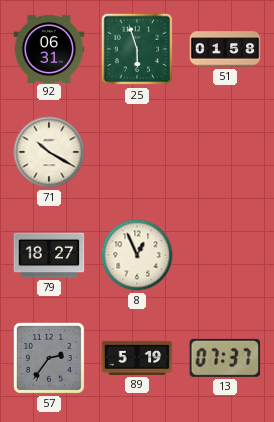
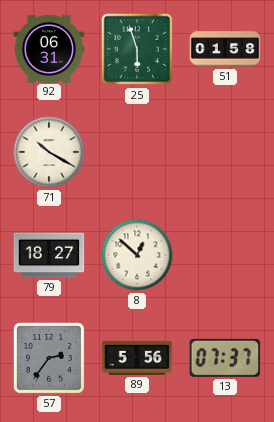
8: 12:56 -> 12:52
89: 5:19 -> 5:56
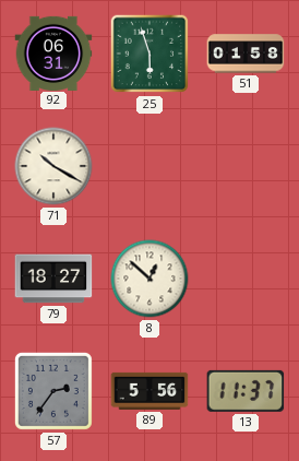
13: 07:37 -> 11:37
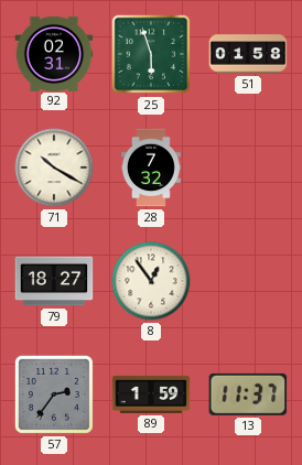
92: 06:31 -> 02:31
28: none -> 7:32
8: 12:52 -> 12:54
89: 5:56 -> 1:59
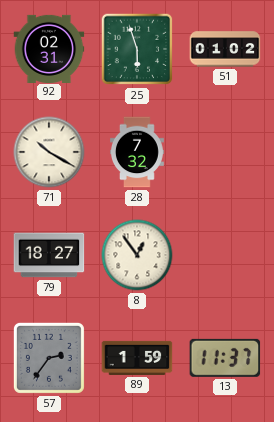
51: 01:58 -> 01:02
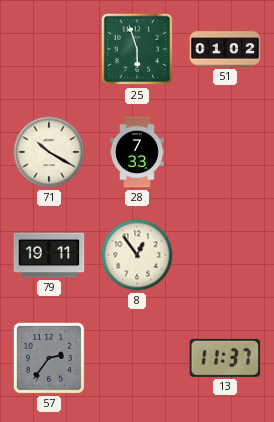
92: 02:31 -> none
28: 7:32 -> 7:33
79: 18:27 -> 19:11
89: 1:59 -> none
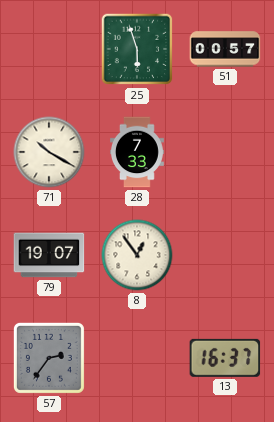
51: 01:02 -> 00:57
79: 19:11 -> 19:07
13: 11:37 -> 16:37
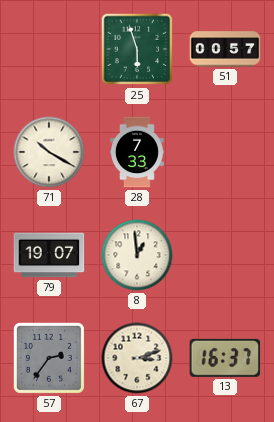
8: 12:54 -> 12:59
67: none -> 3:12
